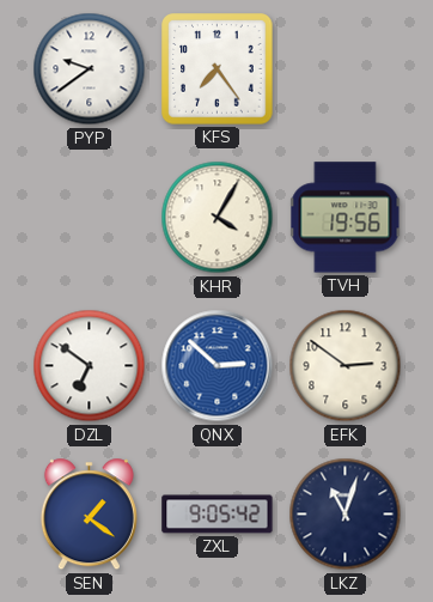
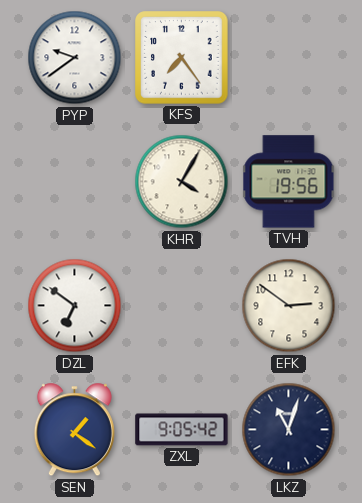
QNX: 2:52 -> none
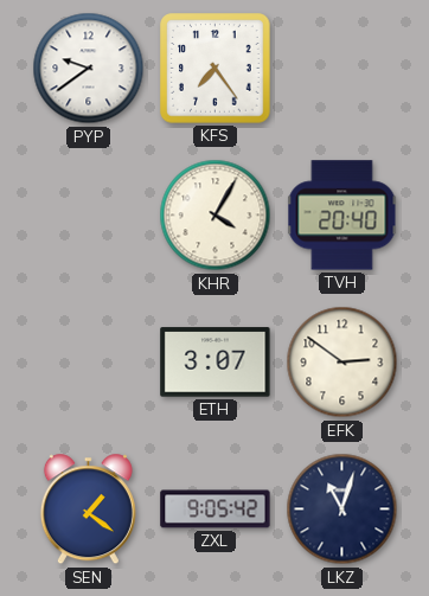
TVH: 19:56 -> 20:40
DZL: 6:51 -> none
ETH: none -> 3:07
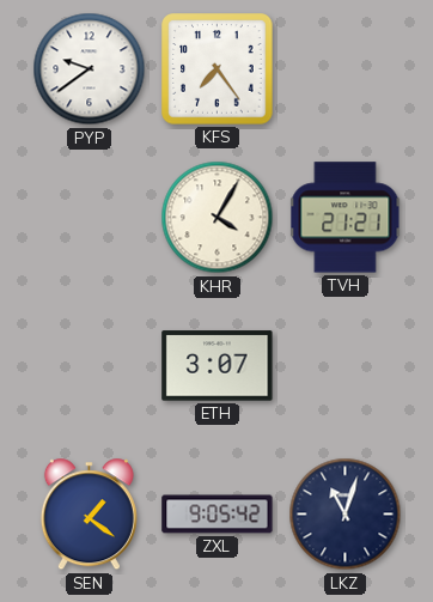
TVH: 20:40 -> 21:21
EFK: 2:51 -> none
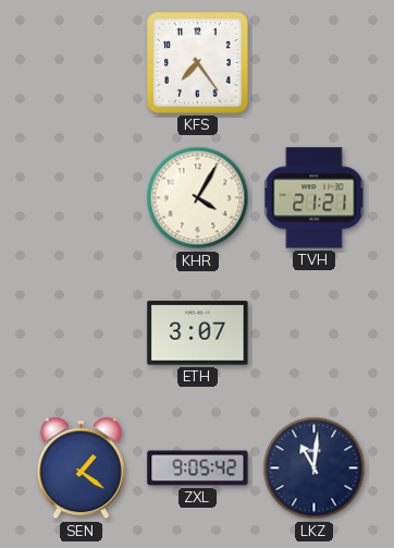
PYP: 9:39 -> none
LKZ: 11:03 -> 11:01
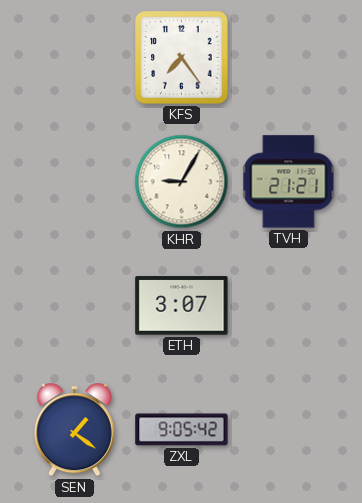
KHR: 4:05 -> 9:05
LKZ: 11:01 -> none
